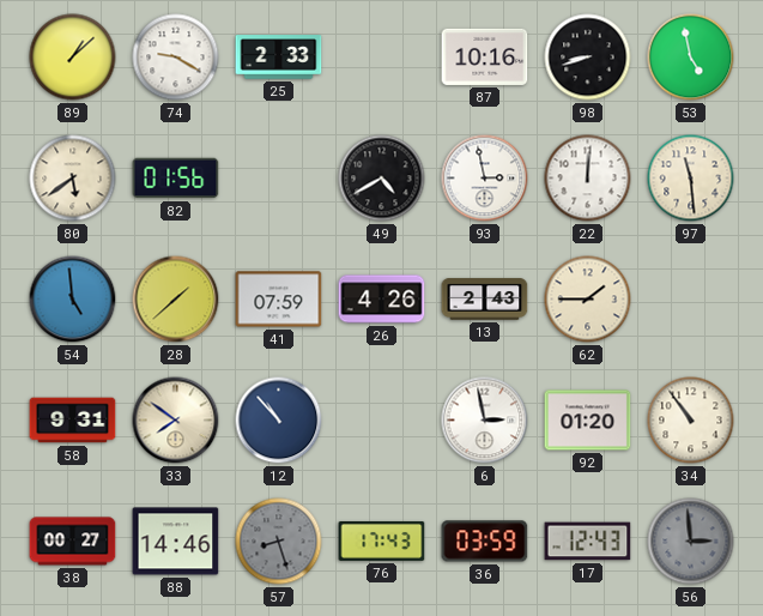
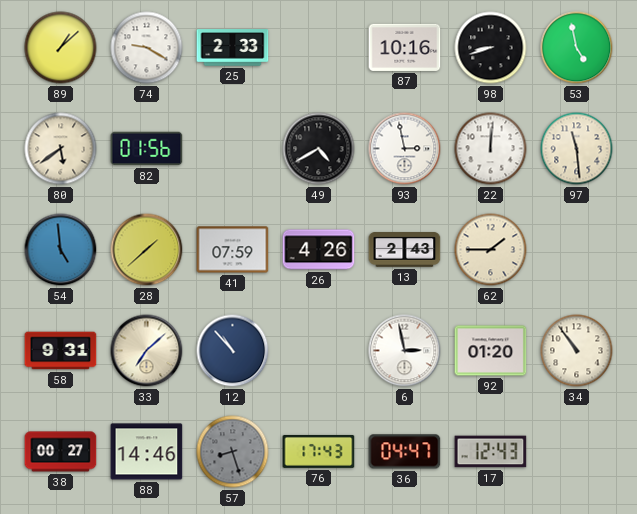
33: 7:51 -> 7:08
36: 03:59 -> 04:47
56: 2:59 -> none
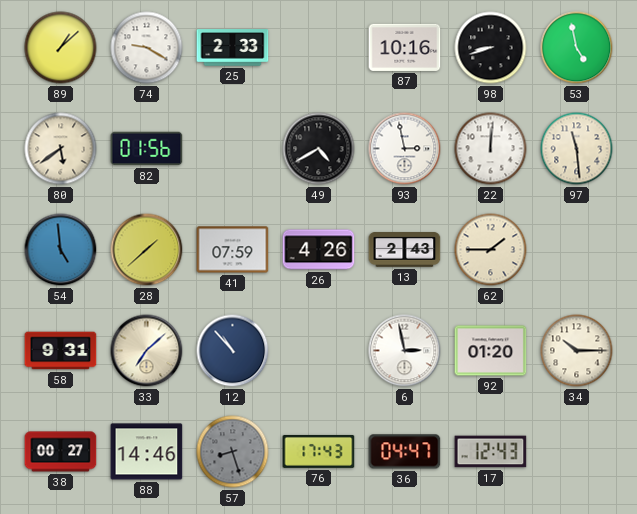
34: 10:54 -> 10:15
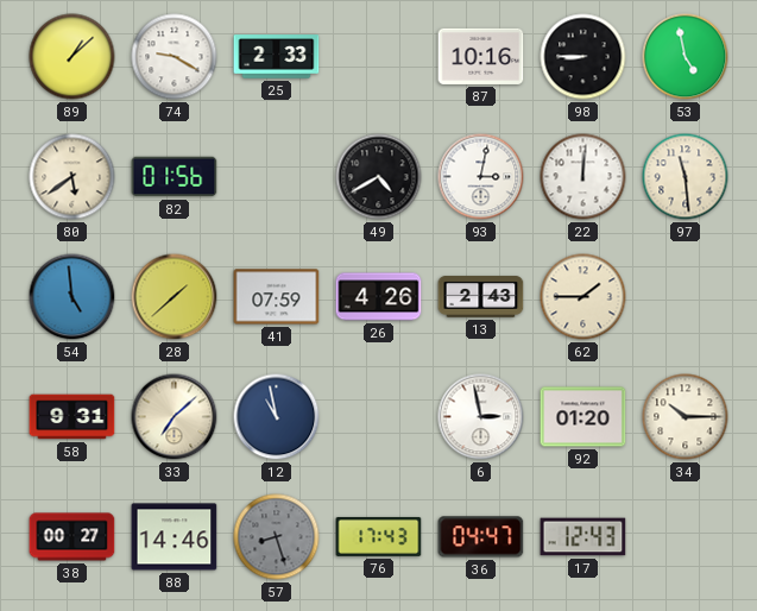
98: 8:42 -> 8:45
93: 2:58 -> 3:02
12: 10:53 -> 10:58
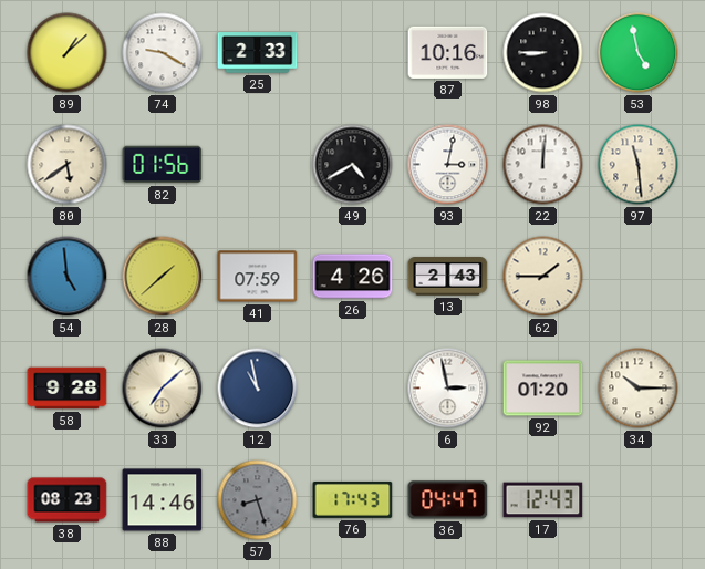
58: 9:31 -> 9:28
38: 00:27 -> 08:23
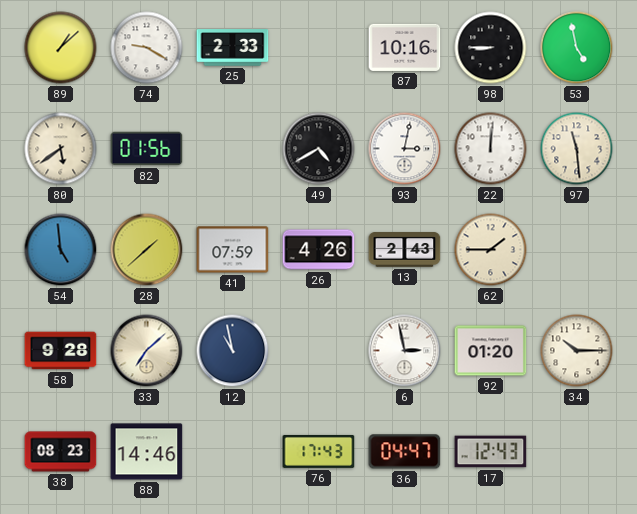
57: 8:27 -> none
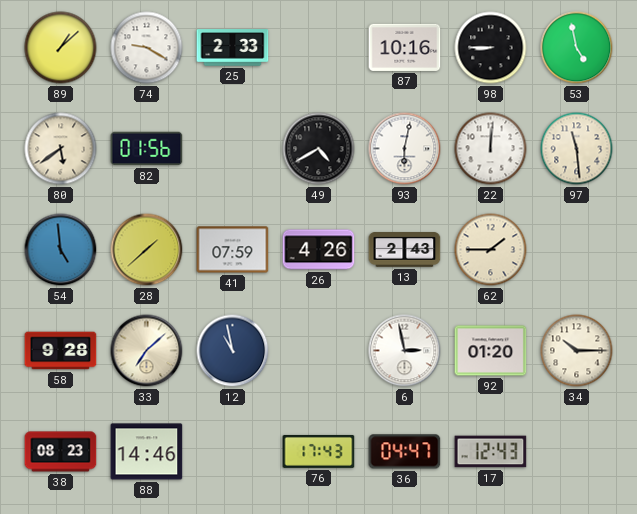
93: 3:02 -> 6:02
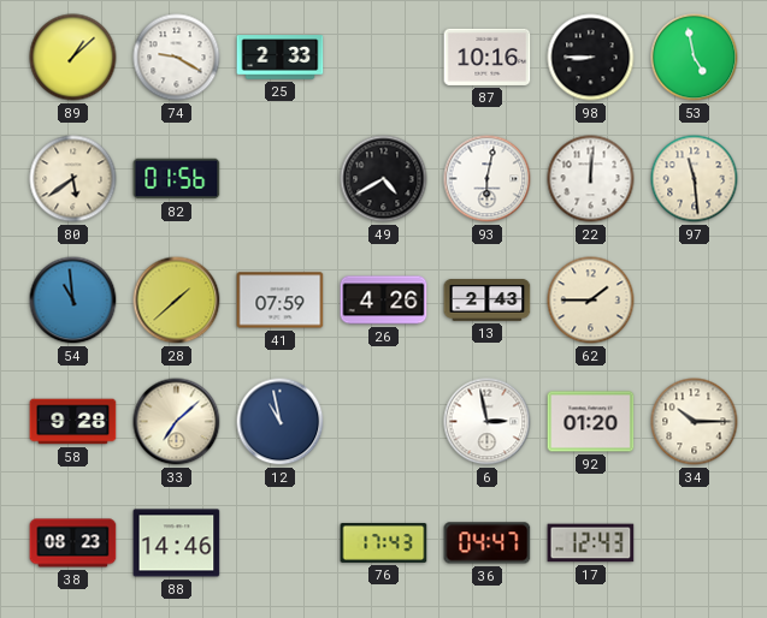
54: 4:59 -> 10:59
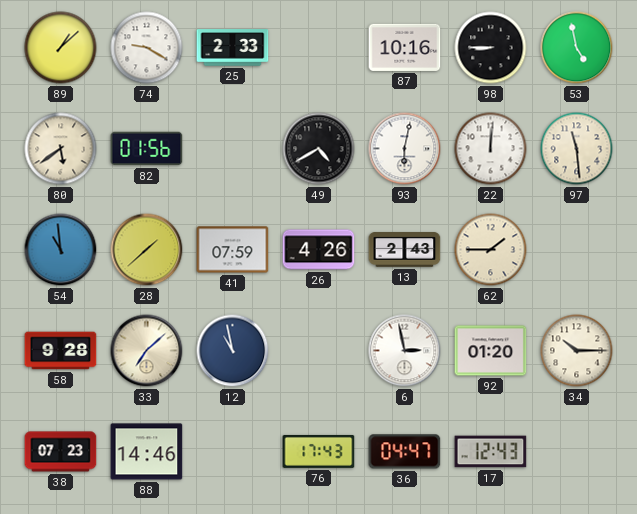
38: 08:23 -> 07:23
